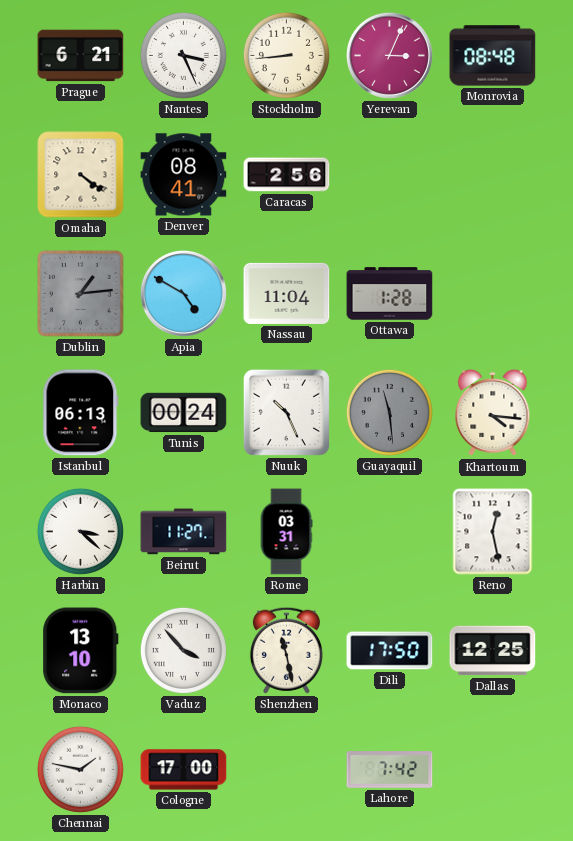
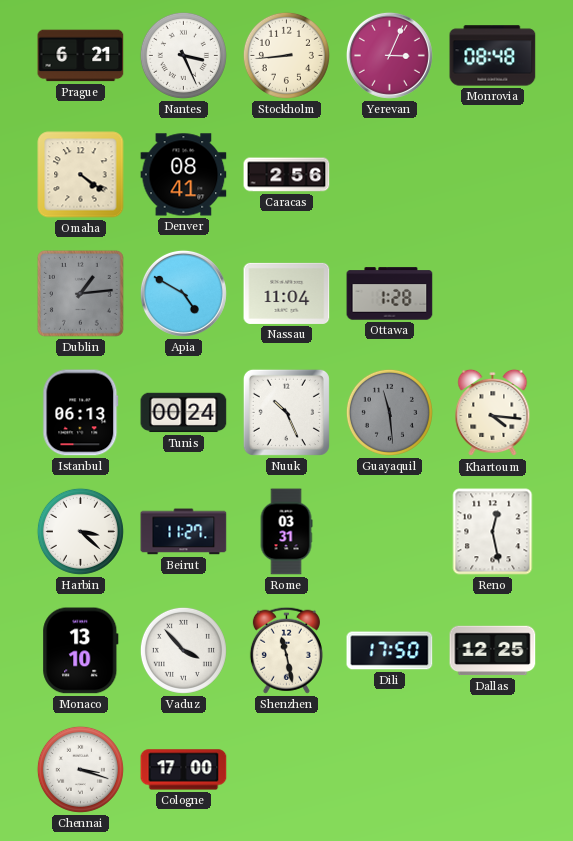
Chennai: 1:47 -> 3:18
Lahore: 7:42 -> none
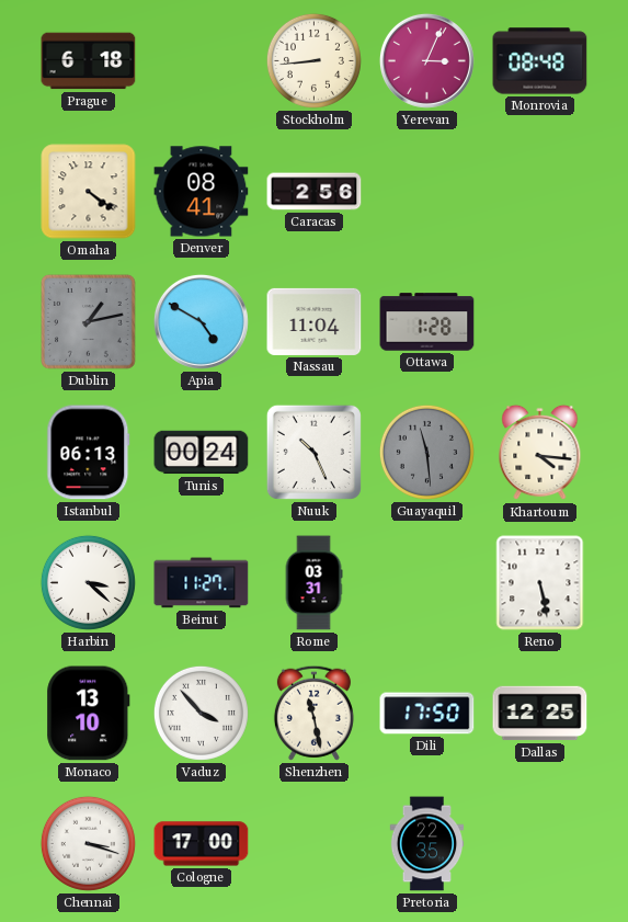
Prague: 6:21 -> 6:18
Nantes: 3:26 -> none
Dublin: 1:14 -> 1:13
Reno: 12:28 -> 5:28
Pretoria: none -> 22:35
